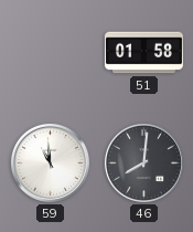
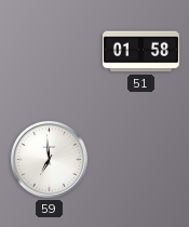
59: 10:59 -> 6:59
46: 8:01 -> none
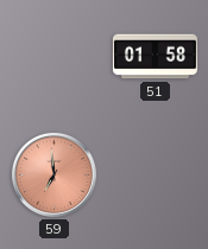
59 dial: white -> salmon
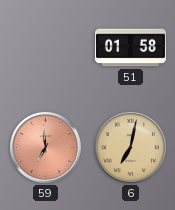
6: none -> 7:02
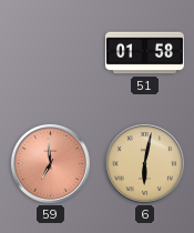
6: 7:02 -> 6:02
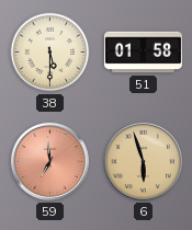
38: none -> 5:30
6: 6:02 -> 5:57
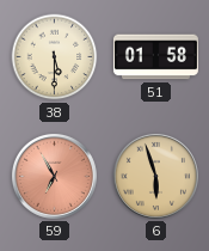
59: 6:59 -> 6:55
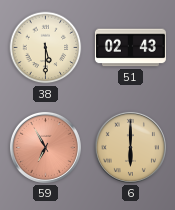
51: 01:58 -> 02:43
6: 5:57 -> 6:00
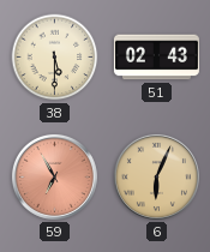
6: 6:00 -> 6:04
